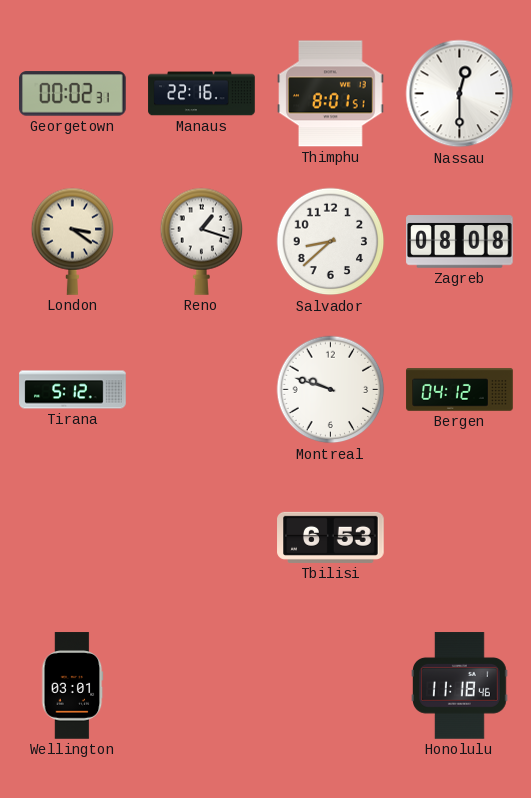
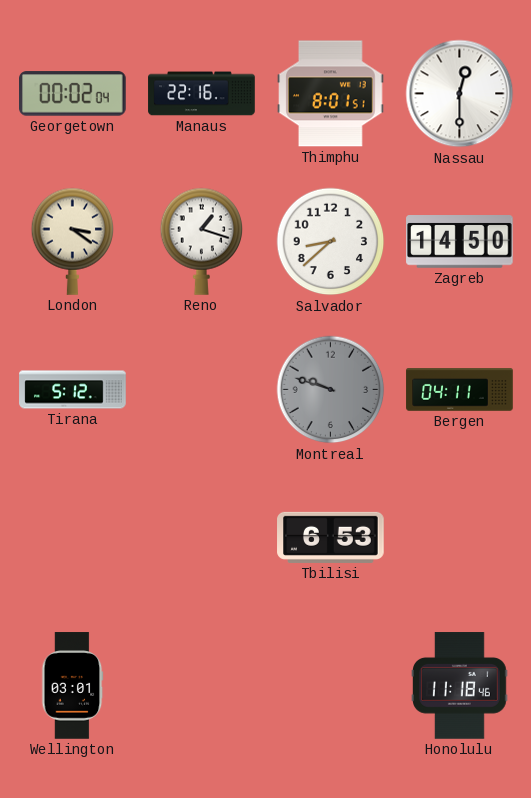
Georgetown: 00:02:31 -> 00:02:04
Zagreb: 08:08 -> 14:50
Montreal dial: white -> grey
Bergen: 04:12 -> 04:11
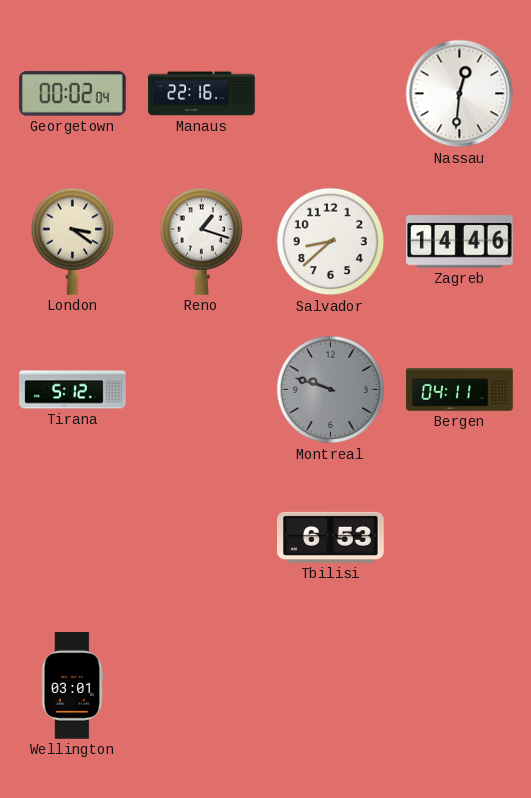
Thimphu: 8:01 -> none
Nassau: 12:30 -> 12:31
Zagreb: 14:50 -> 14:46
Honolulu: 11:18 -> none
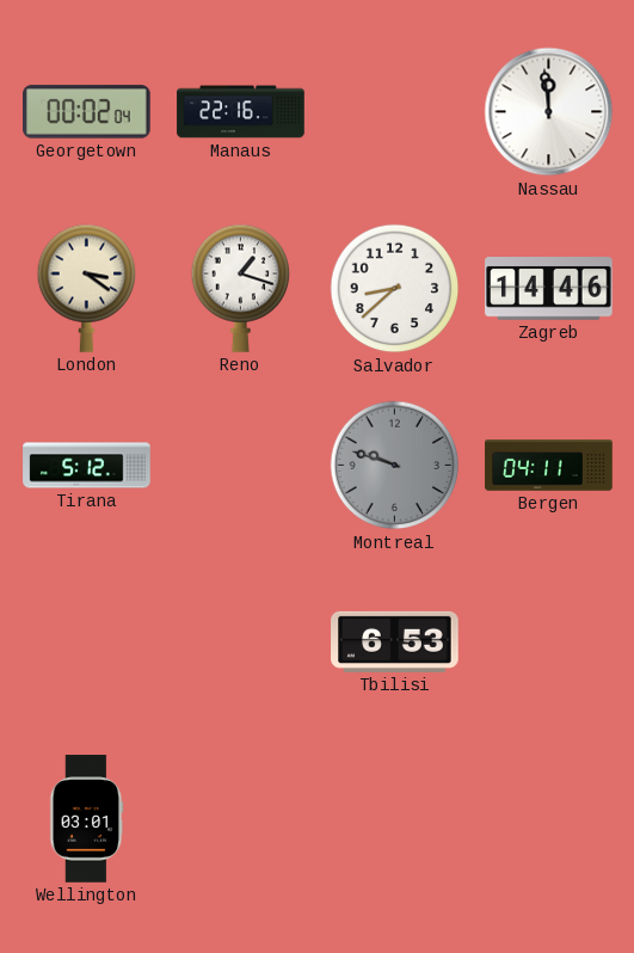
Nassau: 12:31 -> 11:59
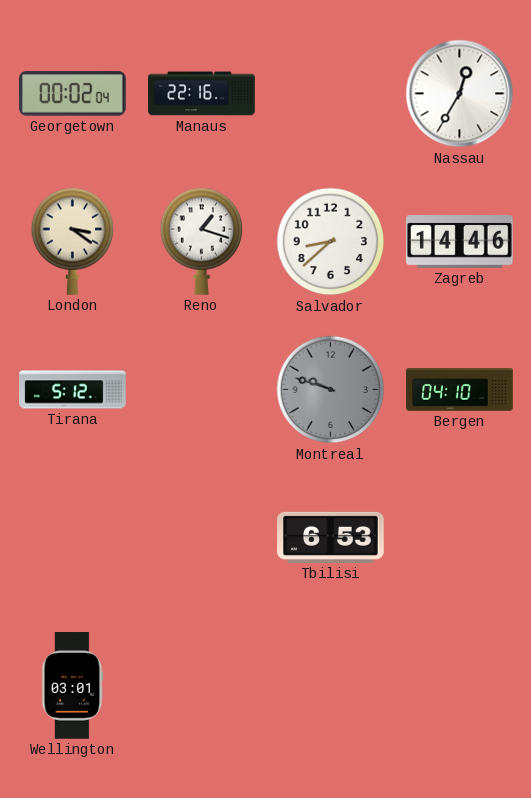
Nassau: 11:59 -> 12:35
Bergen: 04:11 -> 04:10
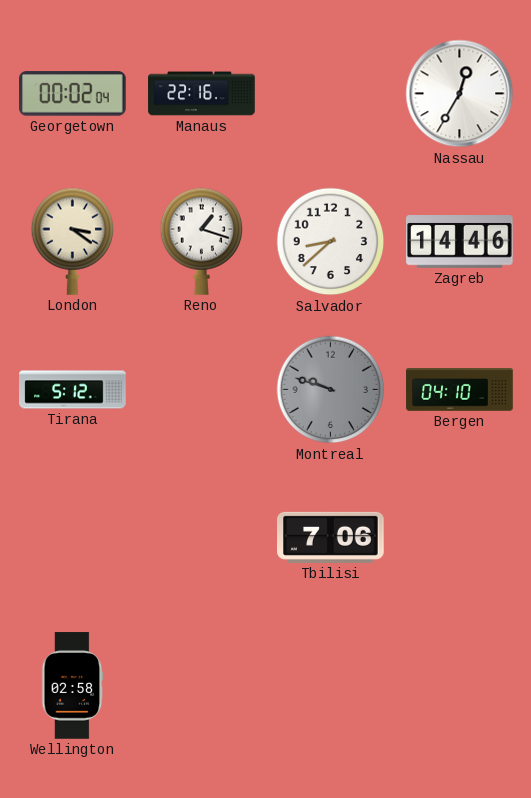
Tbilisi: 6:53 -> 7:06
Wellington: 03:01 -> 02:58
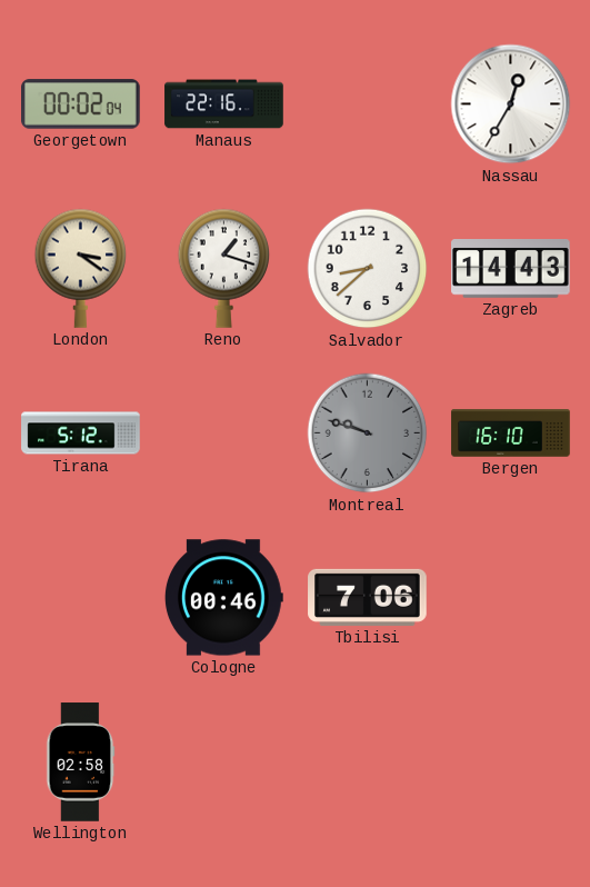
Zagreb: 14:46 -> 14:43
Bergen: 04:10 -> 16:10
Cologne: none -> 00:46
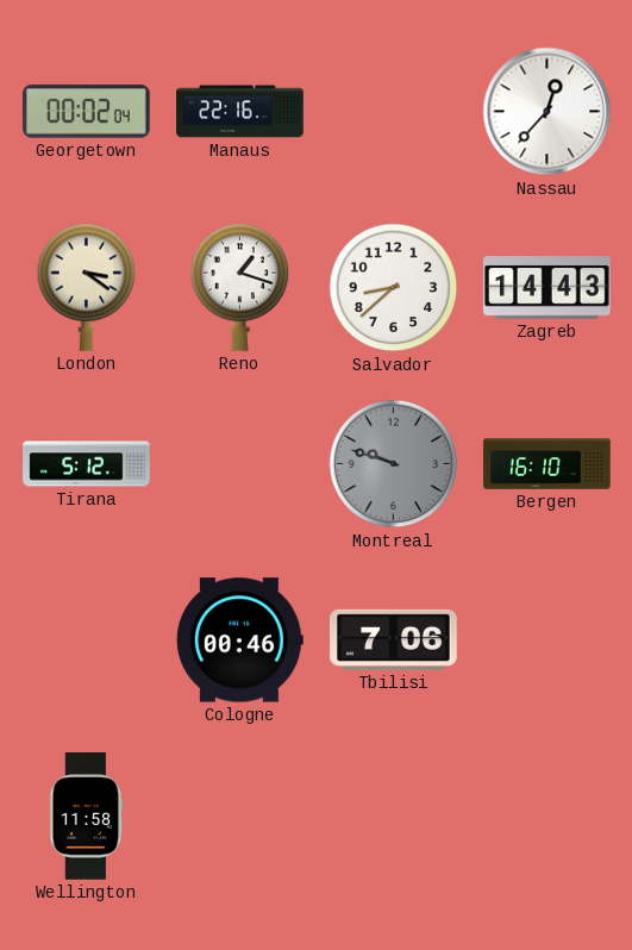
Nassau: 12:35 -> 12:37
Wellington: 02:58 -> 11:58
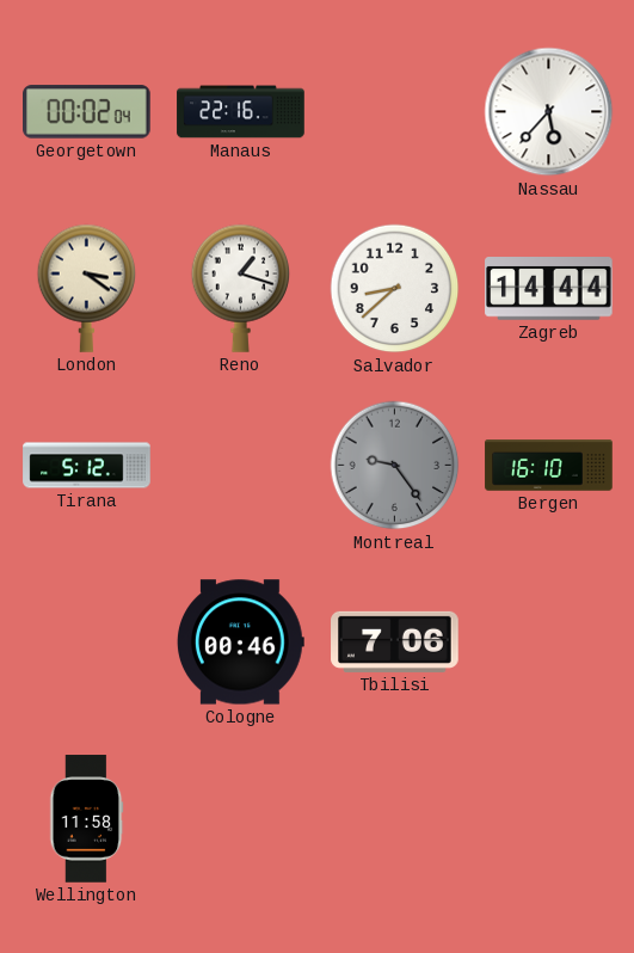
Nassau: 12:37 -> 5:37
Zagreb: 14:43 -> 14:44
Montreal: 9:48 -> 9:24
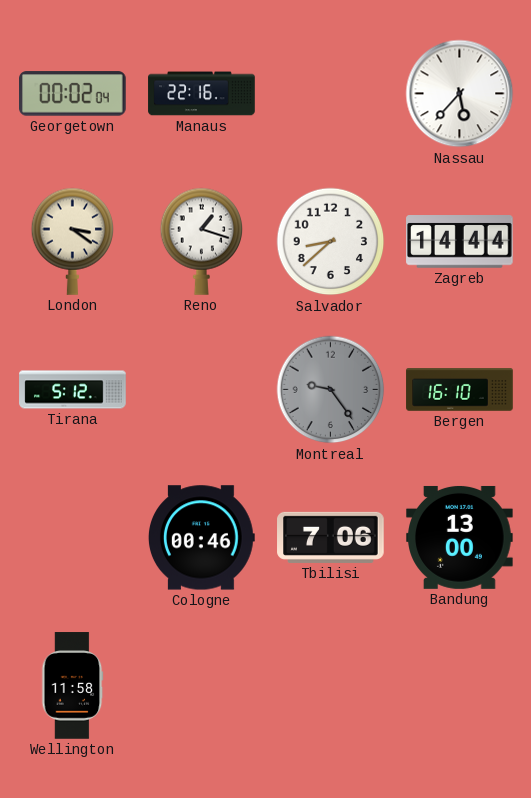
Bandung: none -> 13:00
